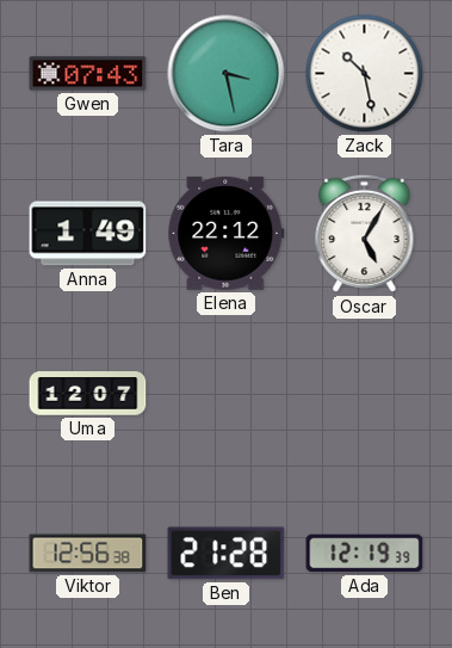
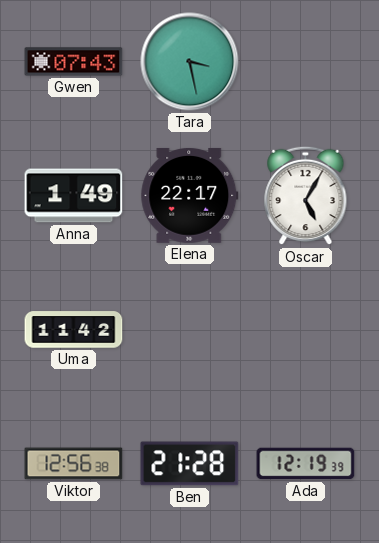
Zack: 10:28 -> none
Elena: 22:12 -> 22:17
Uma: 12:07 -> 11:42
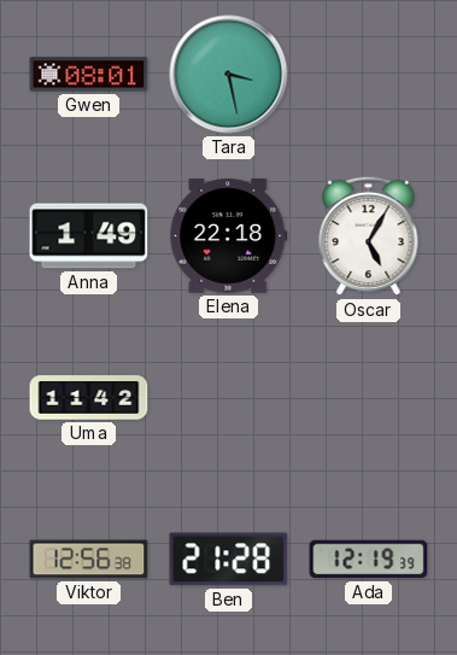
Gwen: 07:43 -> 08:01
Elena: 22:17 -> 22:18
